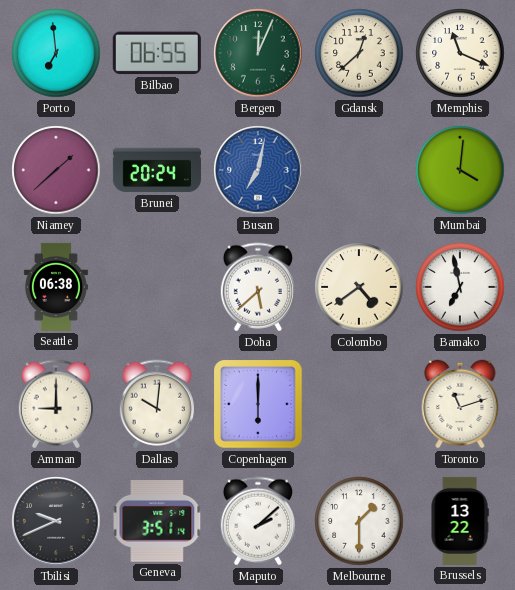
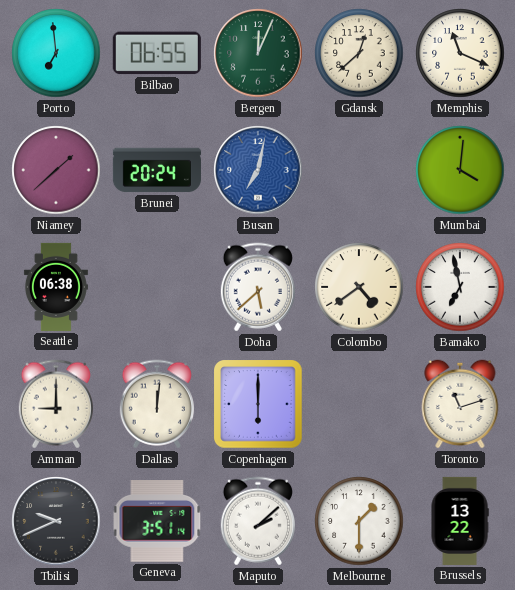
Dallas: 10:01 -> 12:01
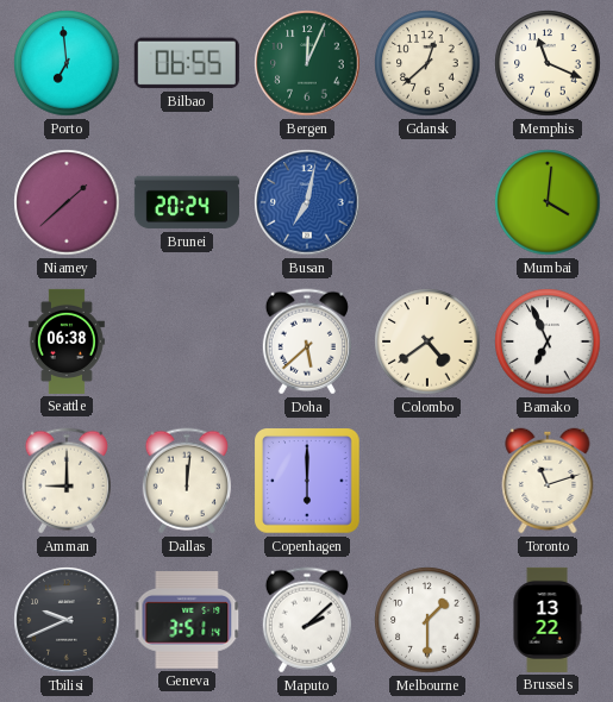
Bamako: 6:58 -> 6:56
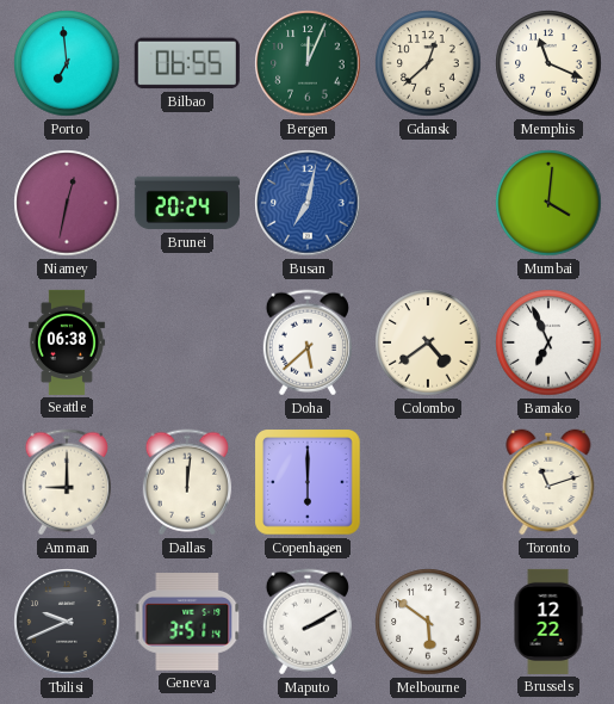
Niamey: 1:38 -> 12:32
Maputo: 2:08 -> 2:10
Melbourne: 1:30 -> 5:51
Brussels: 13:22 -> 12:22
